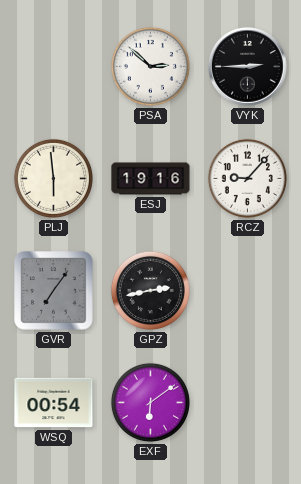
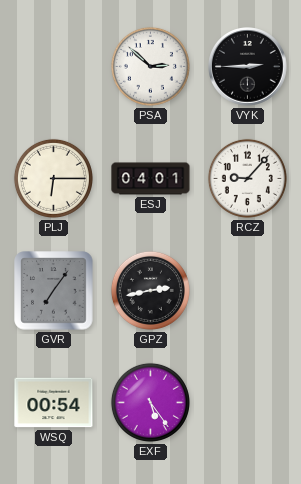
PLJ: 5:59 -> 6:15
ESJ: 19:16 -> 04:01
EXF: 6:09 -> 5:24
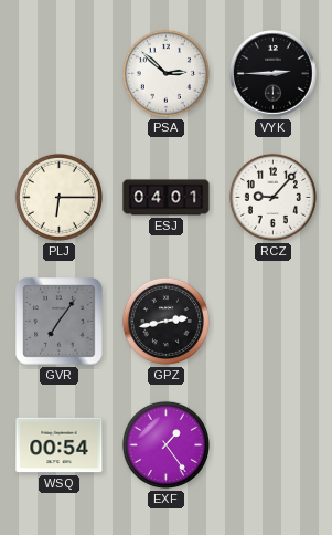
EXF: 5:24 -> 1:24
